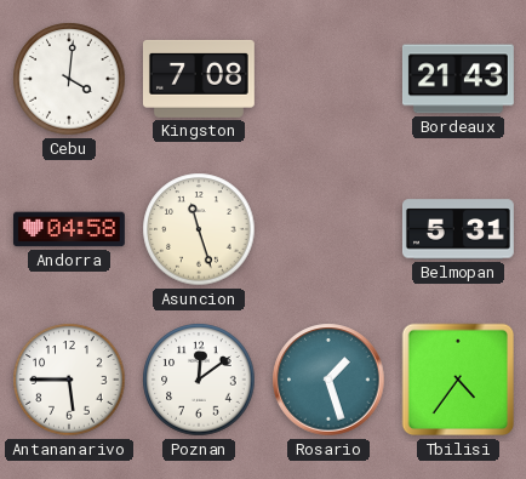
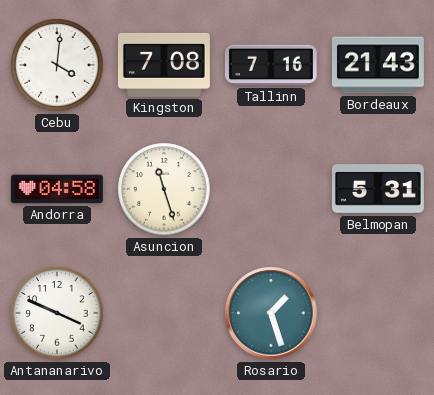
Tallinn: none -> 7:16
Antananarivo: 5:45 -> 3:49
Poznan: 12:09 -> none
Tbilisi: 4:36 -> none
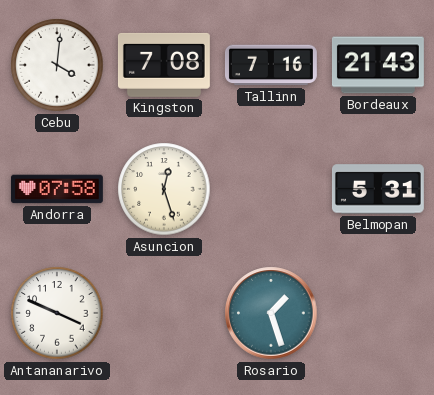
Andorra: 04:58 -> 07:58
Asuncion: 11:27 -> 12:27
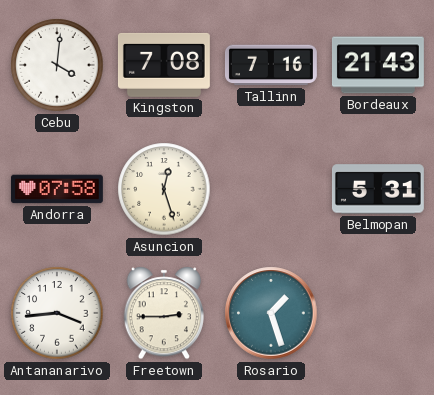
Antananarivo: 3:49 -> 3:44
Freetown: none -> 2:45
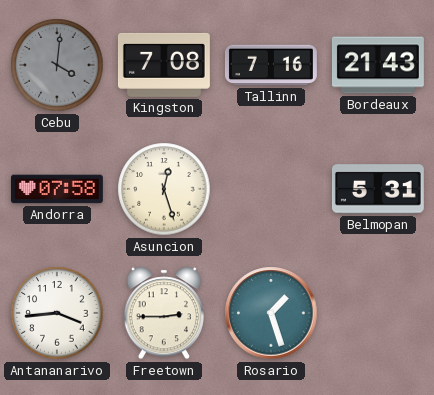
Cebu dial: white -> grey
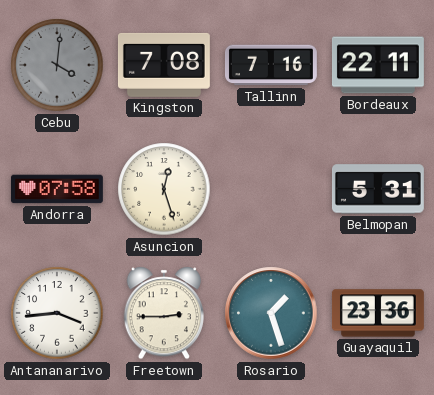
Bordeaux: 21:43 -> 22:11
Guayaquil: none -> 23:36
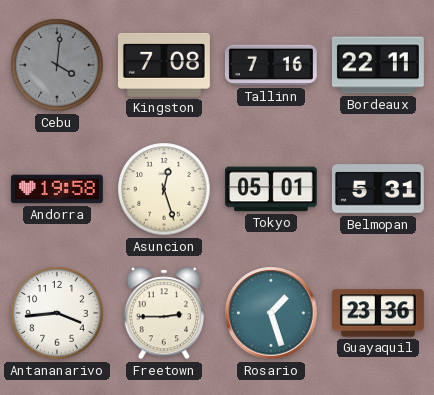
Andorra: 07:58 -> 19:58
Tokyo: none -> 05:01
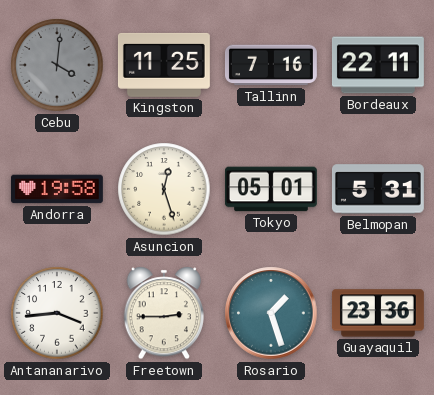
Kingston: 7:08 -> 11:25
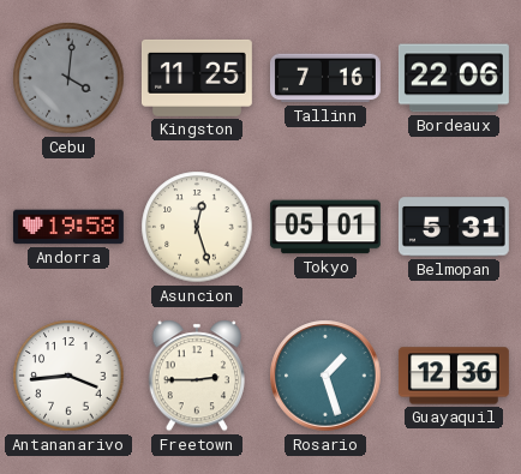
Bordeaux: 22:11 -> 22:06
Guayaquil: 23:36 -> 12:36
